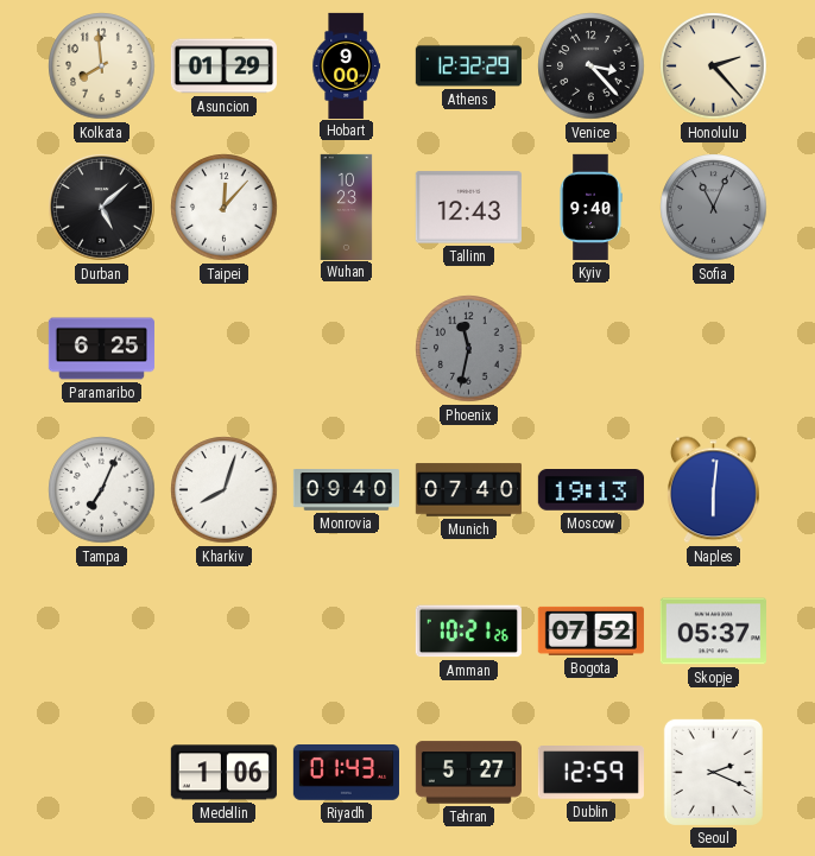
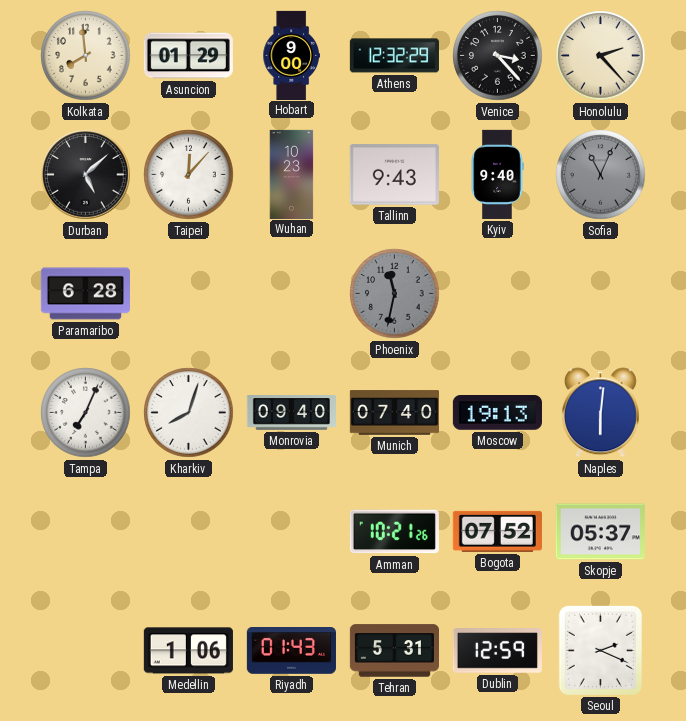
Tallinn: 12:43 -> 9:43
Paramaribo: 6:25 -> 6:28
Tehran: 5:27 -> 5:31
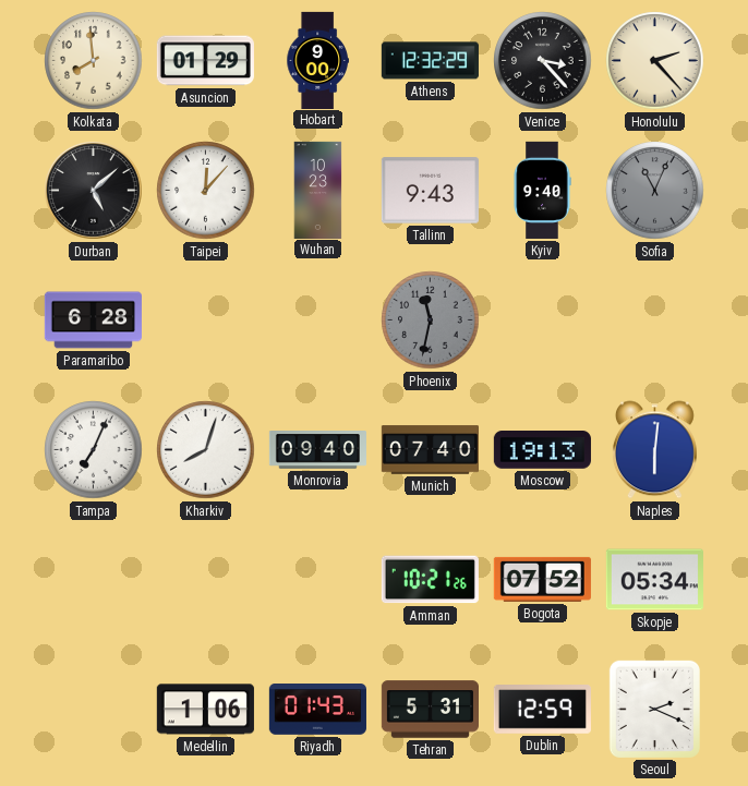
Skopje: 05:37 -> 05:34
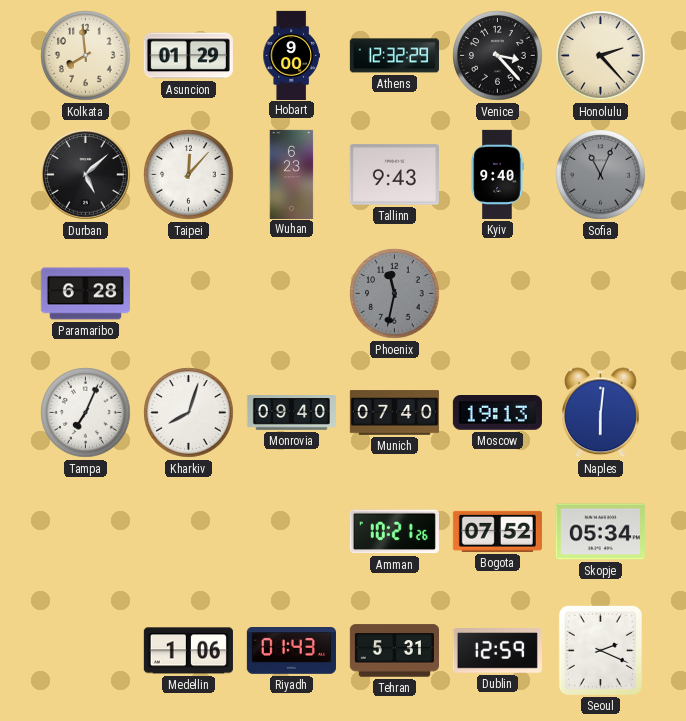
Wuhan: 10:23 -> 6:23
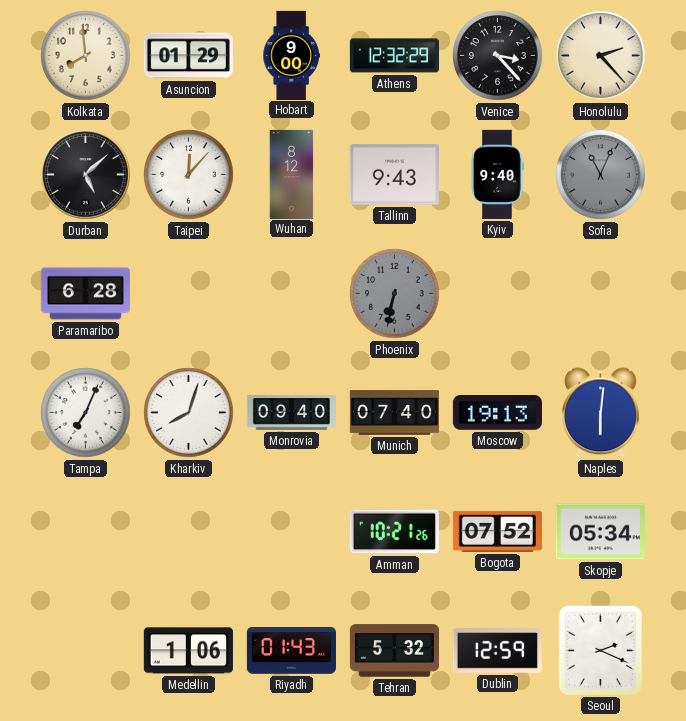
Wuhan: 6:23 -> 8:12
Phoenix: 11:32 -> 6:32
Tehran: 5:31 -> 5:32
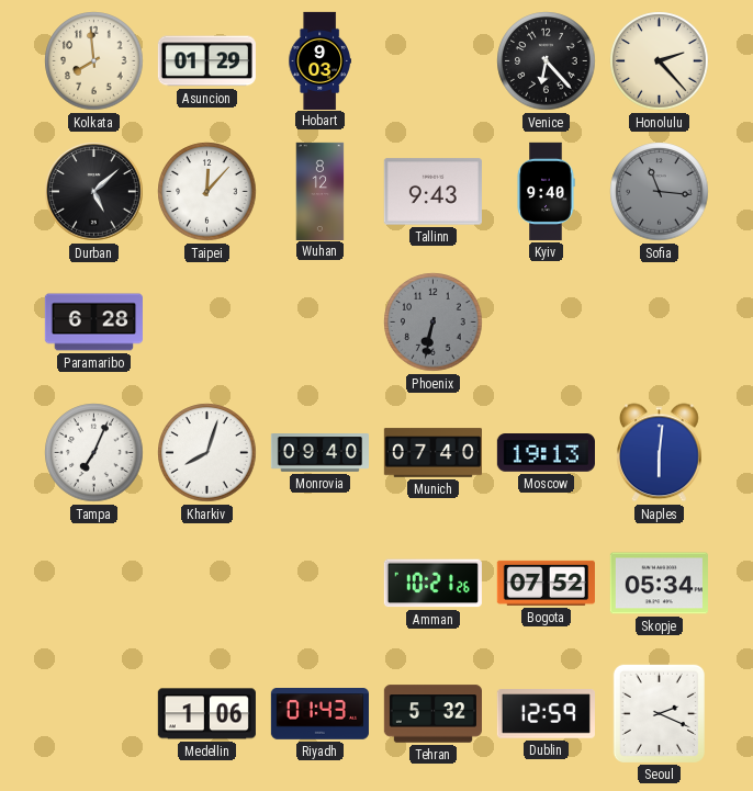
Hobart: 9:00 -> 9:03
Athens: 12:32 -> none
Venice: 3:23 -> 6:23
Sofia: 11:04 -> 11:16
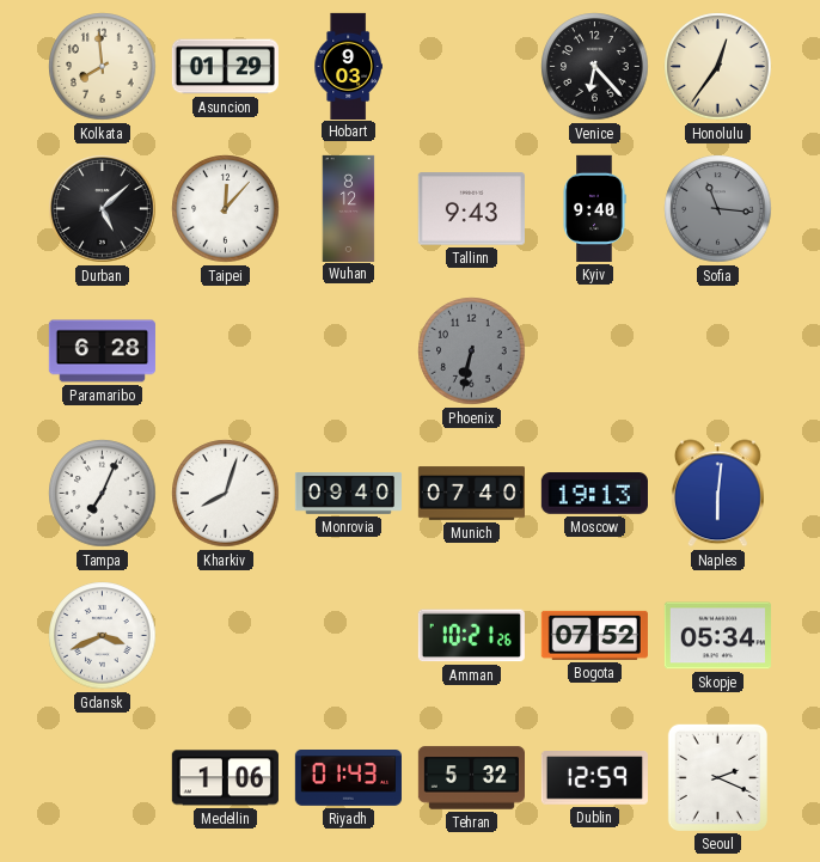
Honolulu: 2:23 -> 12:36
Gdansk: none -> 3:41
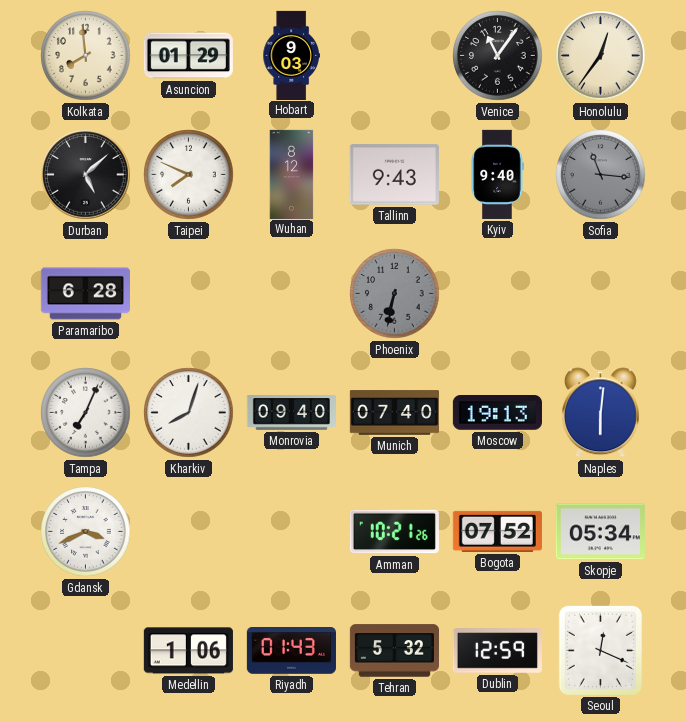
Venice: 6:23 -> 11:06
Taipei: 12:07 -> 7:49
Seoul: 2:19 -> 12:19
